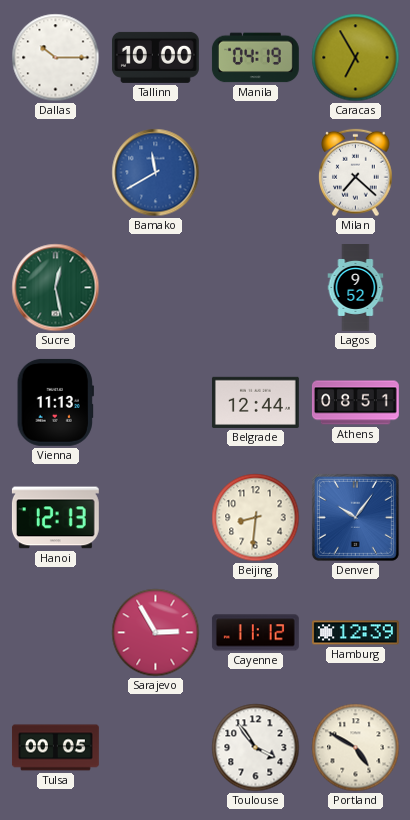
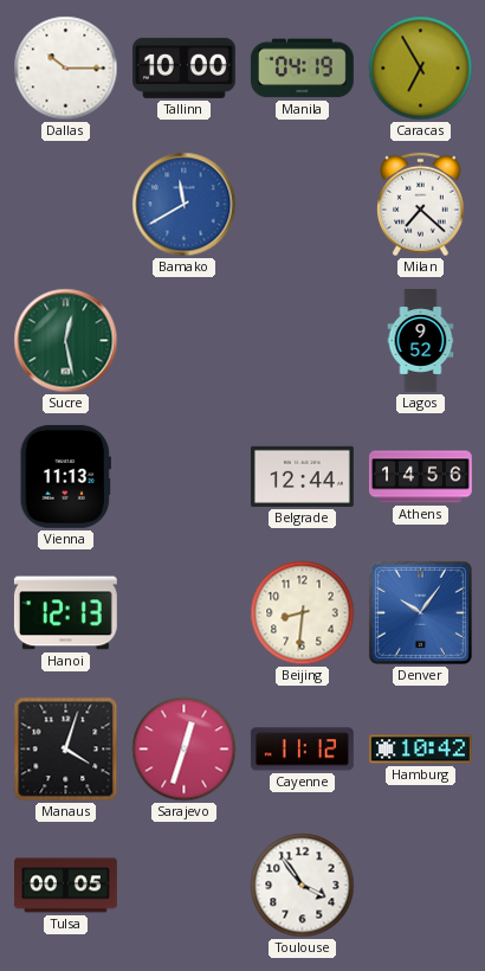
Athens: 08:51 -> 14:56
Manaus: none -> 4:03
Sarajevo: 2:55 -> 12:33
Hamburg: 12:39 -> 10:42
Portland: 4:50 -> none
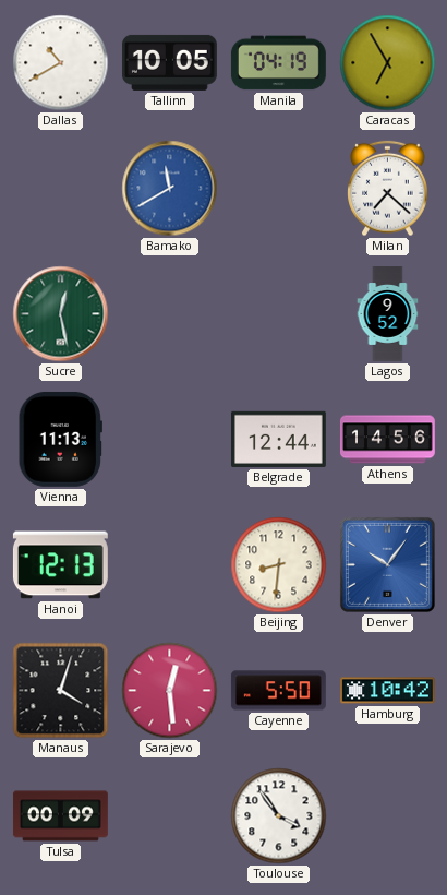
Dallas: 10:15 -> 10:40
Tallinn: 10:00 -> 10:05
Sarajevo: 12:33 -> 12:29
Cayenne: 11:12 -> 5:50
Tulsa: 00:05 -> 00:09
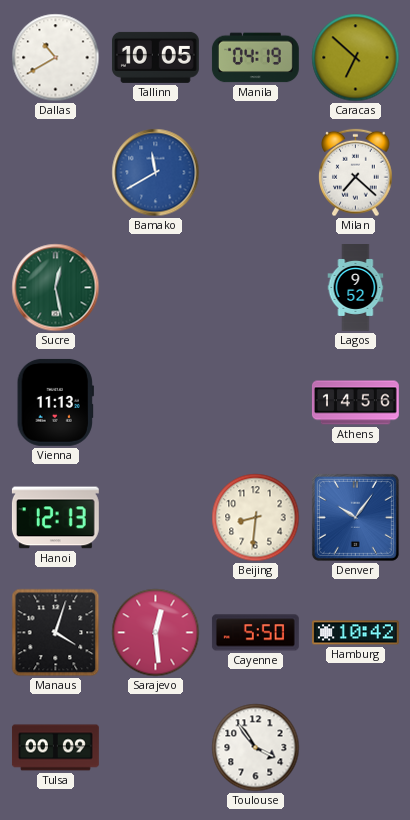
Caracas: 6:55 -> 6:52
Belgrade: 12:44 -> none
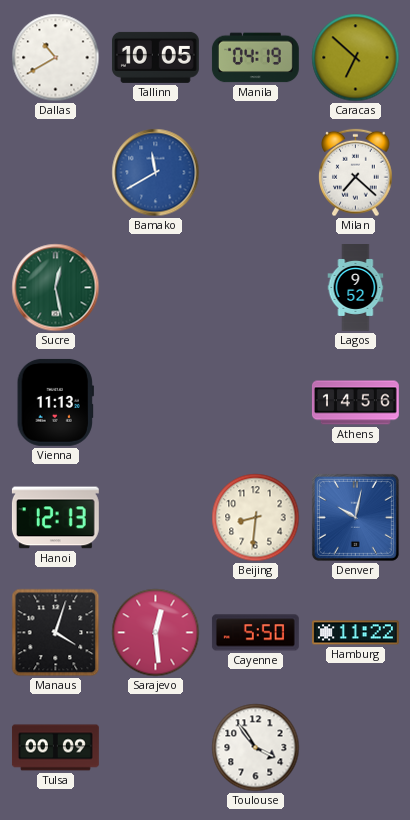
Denver: 10:06 -> 10:02
Hamburg: 10:42 -> 11:22
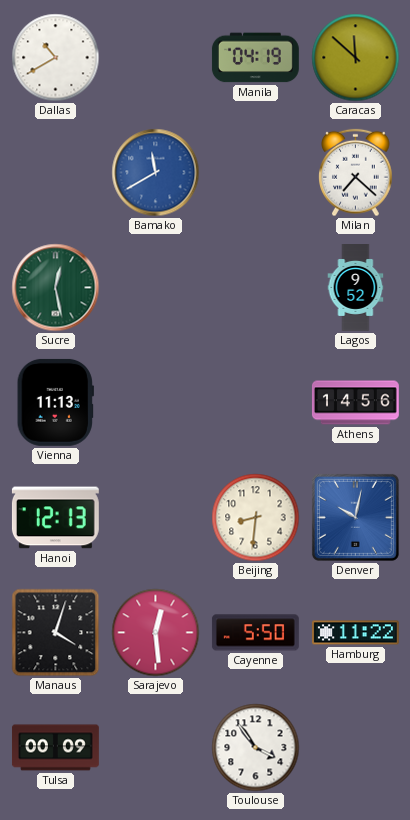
Tallinn: 10:05 -> none
Caracas: 6:52 -> 11:52
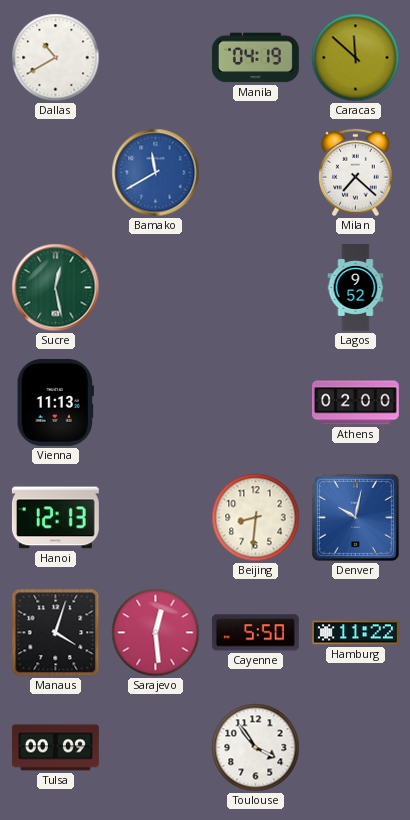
Athens: 14:56 -> 02:00
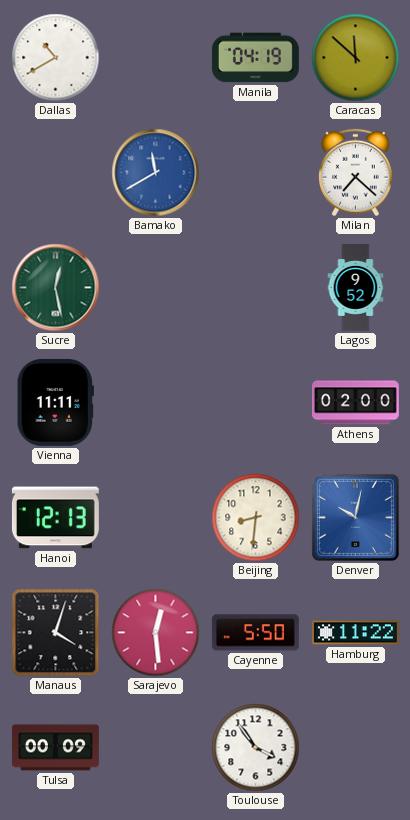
Vienna: 11:13 -> 11:11
